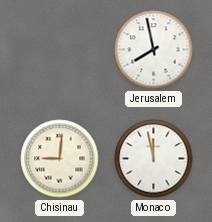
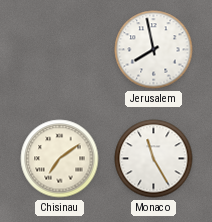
Chisinau: 9:01 -> 7:09
Monaco: 11:58 -> 11:25
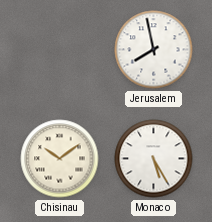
Chisinau: 7:09 -> 10:09
Monaco: 11:25 -> 5:25
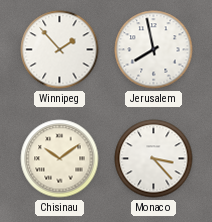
Winnipeg: none -> 1:53
Monaco: 5:25 -> 3:23
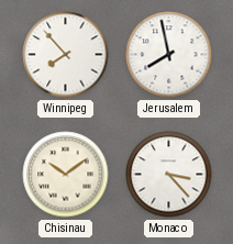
Winnipeg: 1:53 -> 7:53
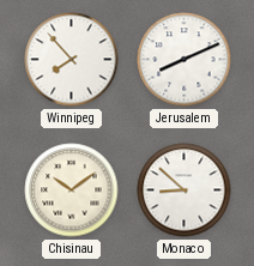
Jerusalem: 7:58 -> 8:11
Monaco: 3:23 -> 8:52
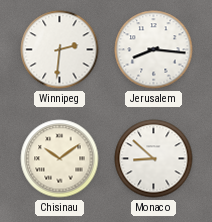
Winnipeg: 7:53 -> 2:31
Jerusalem: 8:11 -> 8:16
